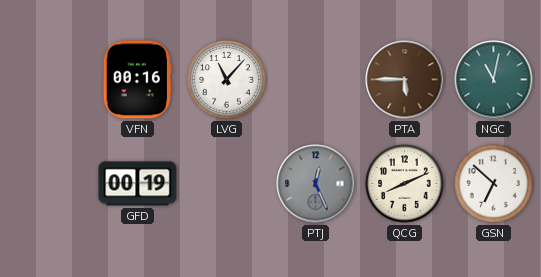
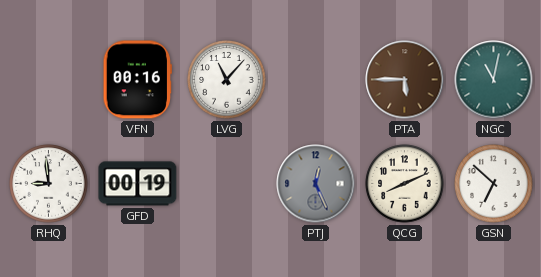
RHQ: none -> 8:59
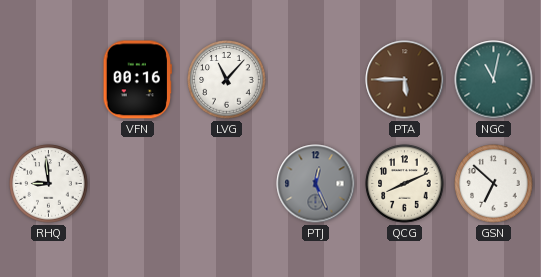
GFD: 00:19 -> none
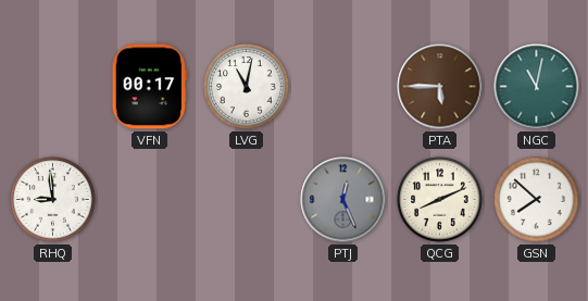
VFN: 00:16 -> 00:17
LVG: 11:07 -> 11:02
GSN: 6:52 -> 7:52
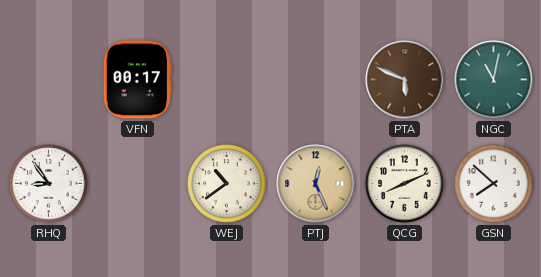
LVG: 11:02 -> none
PTA: 5:45 -> 5:49
RHQ: 8:59 -> 8:54
WEJ: none -> 10:39
PTJ dial: grey -> champagne
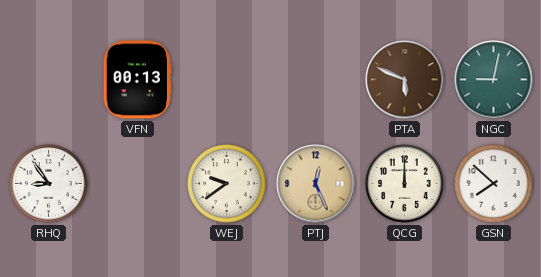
VFN: 00:17 -> 00:13
NGC: 11:02 -> 9:02
WEJ: 10:39 -> 9:39
QCG: 8:11 -> 12:00
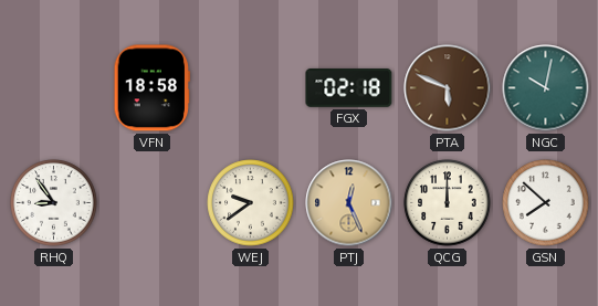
VFN: 00:13 -> 18:58
FGX: none -> 02:18
NGC: 9:02 -> 10:02
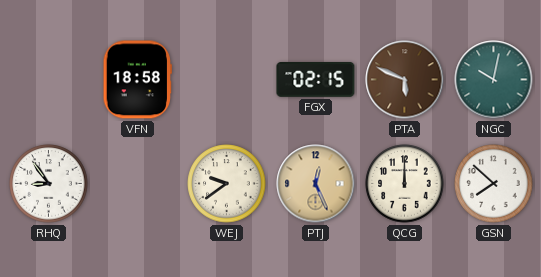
FGX: 02:18 -> 02:15
